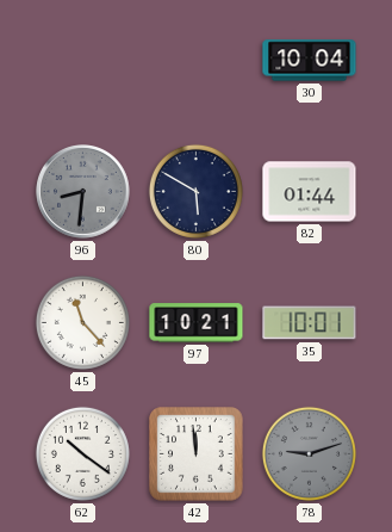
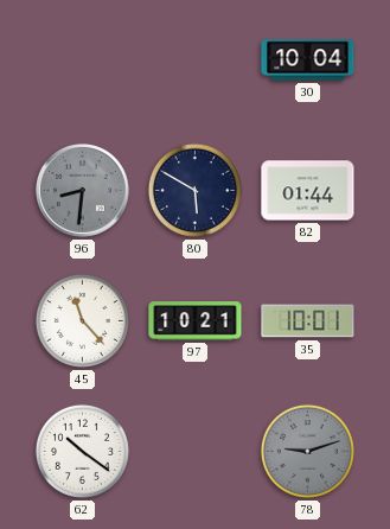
42: 11:59 -> none
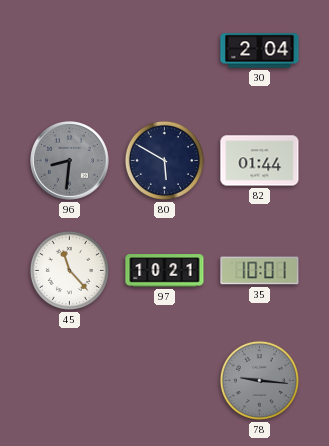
30: 10:04 -> 2:04
62: 10:21 -> none
78: 9:12 -> 9:16
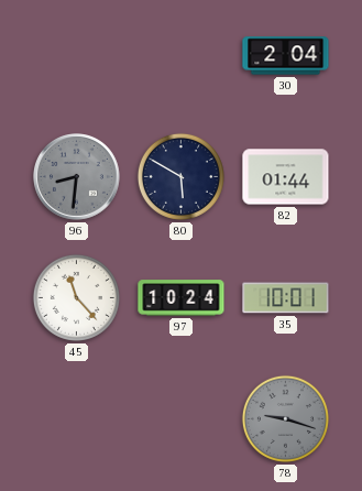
97: 10:21 -> 10:24
78: 9:16 -> 9:18
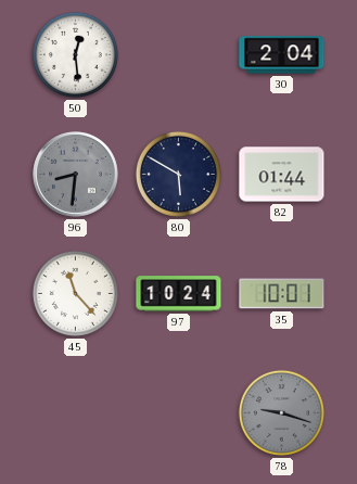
50: none -> 12:29
